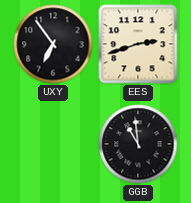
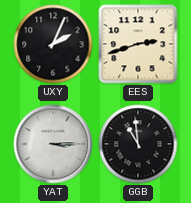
UXY: 6:54 -> 2:04
YAT: none -> 3:15
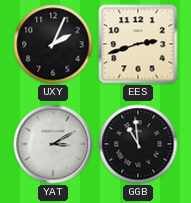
YAT: 3:15 -> 3:10
